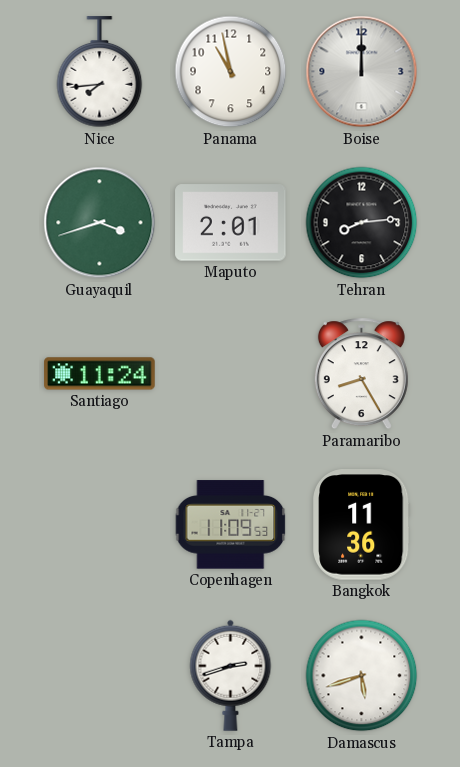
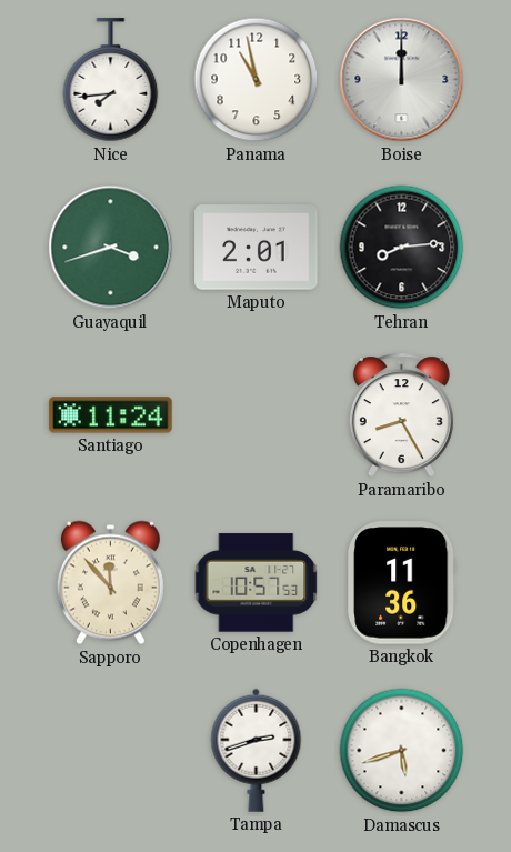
Sapporo: none -> 11:53
Copenhagen: 11:09 -> 10:57
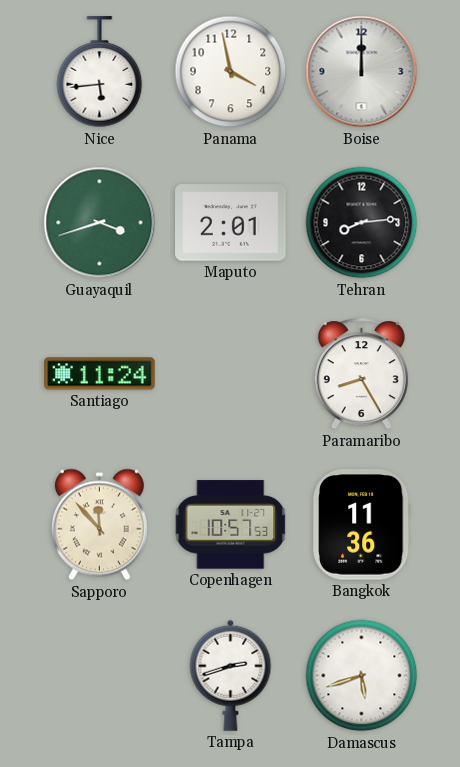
Nice: 7:44 -> 5:44
Panama: 10:58 -> 3:58
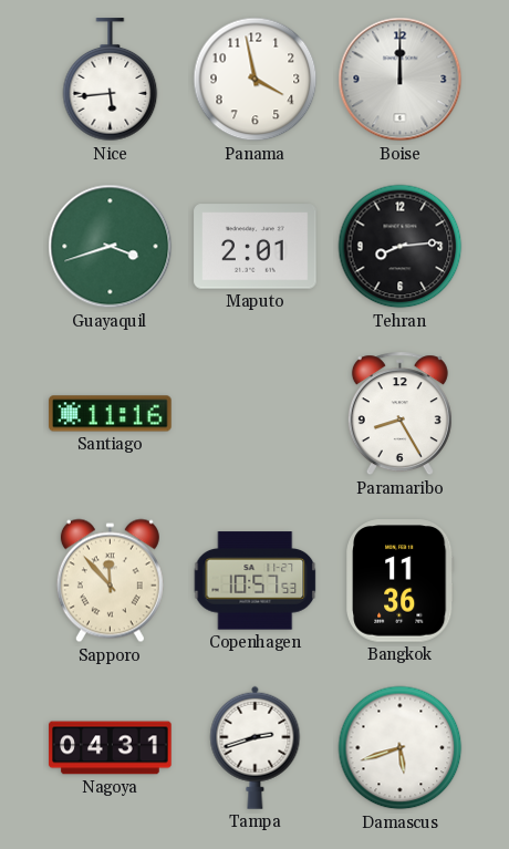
Santiago: 11:24 -> 11:16
Nagoya: none -> 04:31
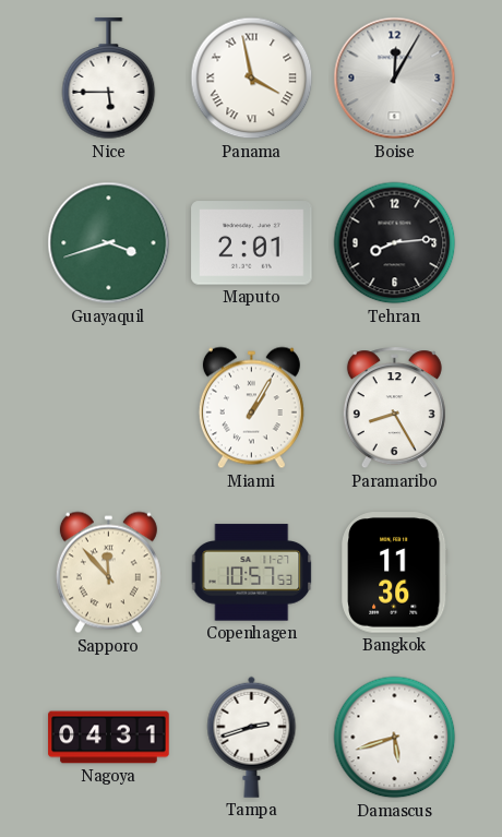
Nice: 5:44 -> 5:45
Panama numerals: Arabic -> Roman
Boise: 12:00 -> 12:05
Santiago: 11:16 -> none
Miami: none -> 1:05
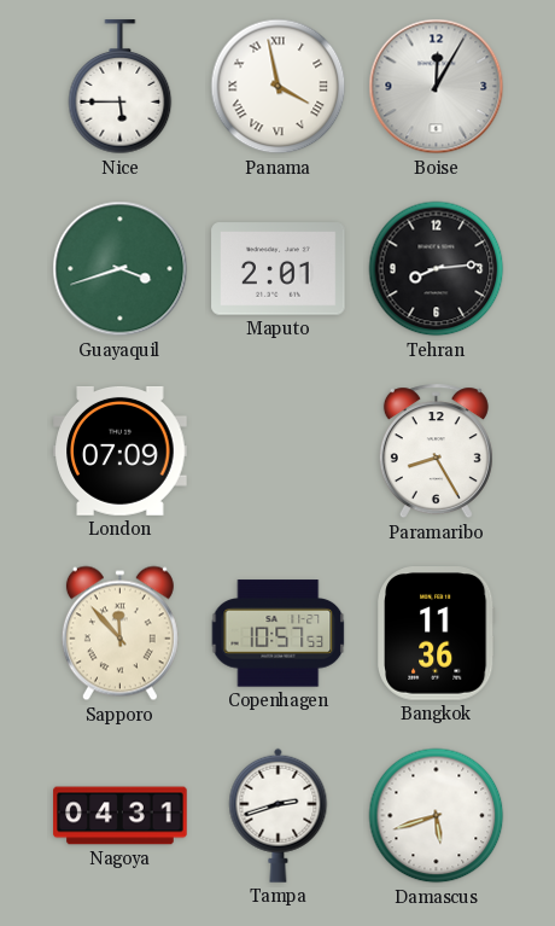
London: none -> 07:09
Miami: 1:05 -> none
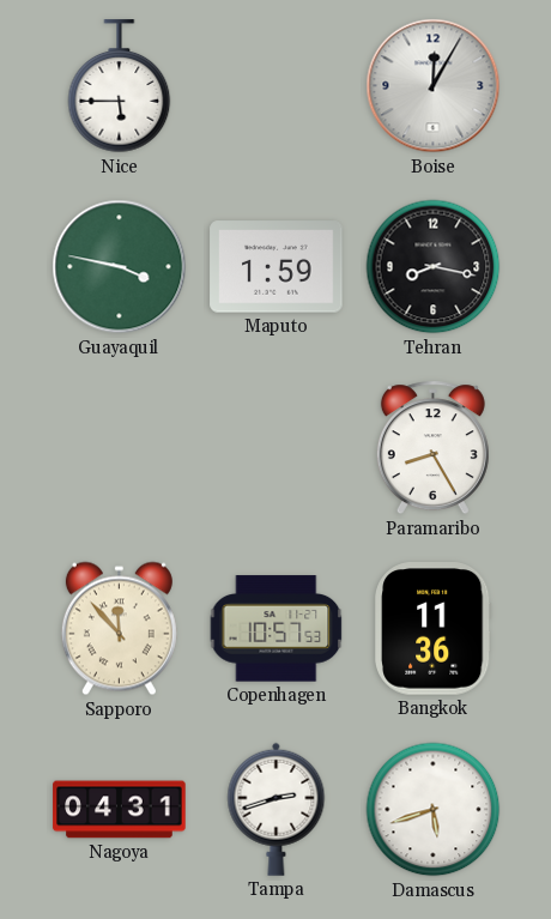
Panama: 3:58 -> none
Guayaquil: 3:42 -> 3:47
Maputo: 2:01 -> 1:59
Tehran: 8:14 -> 8:17
London: 07:09 -> none
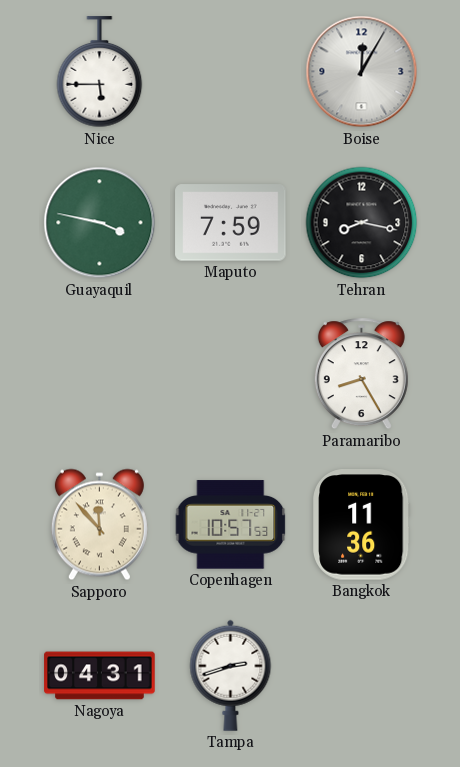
Maputo: 1:59 -> 7:59
Damascus: 5:42 -> none
